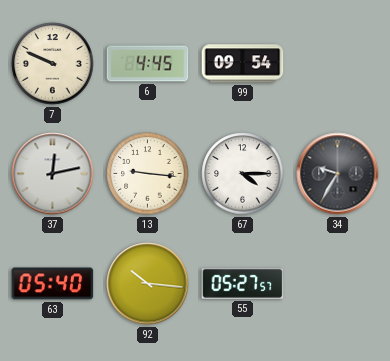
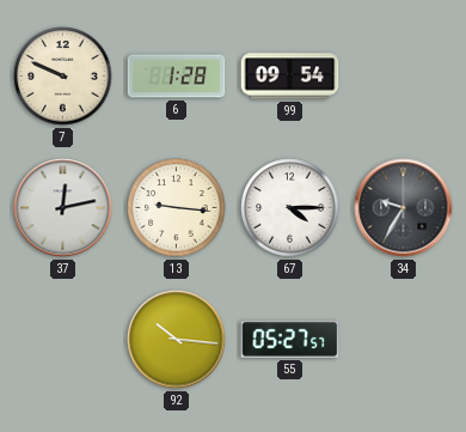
6: 4:45 -> 1:28
63: 05:40 -> none
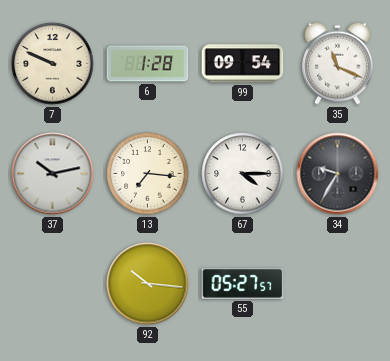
35: none -> 11:19
37: 12:13 -> 10:13
13: 9:16 -> 7:16
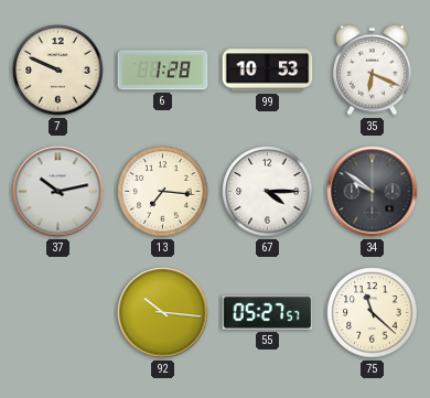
99: 09:54 -> 10:53
35: 11:19 -> 6:19
34: 9:35 -> 9:51
75: none -> 11:22
